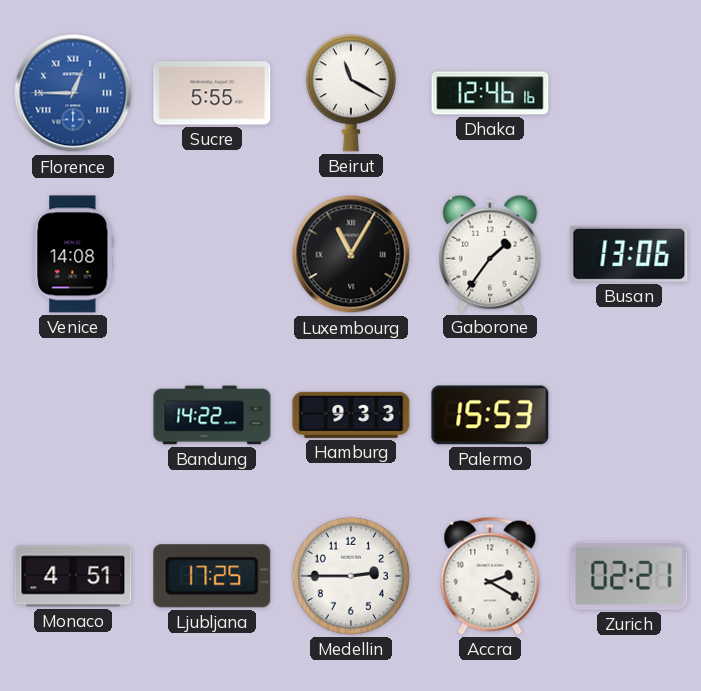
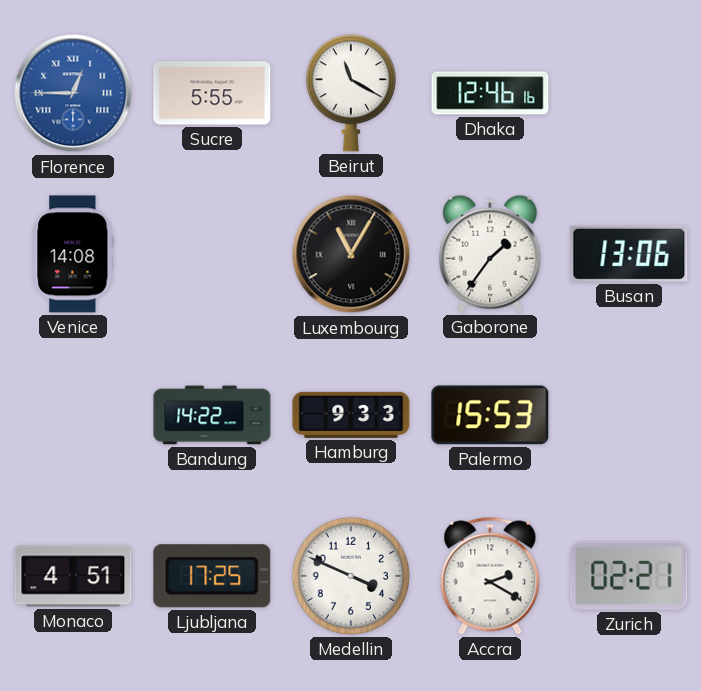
Medellin: 2:45 -> 3:49
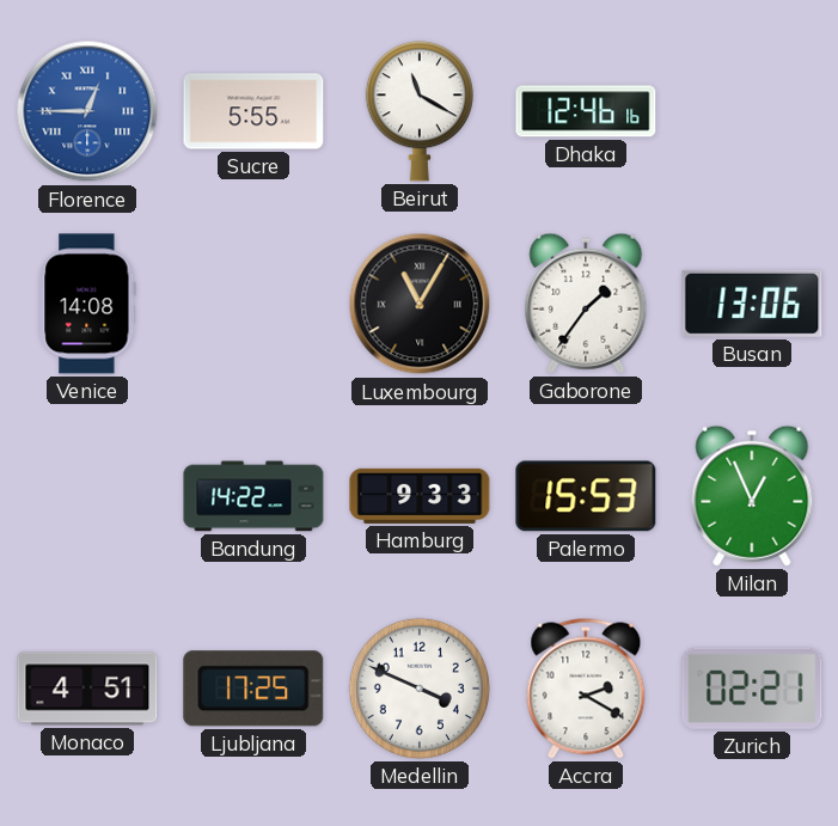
Milan: none -> 12:56
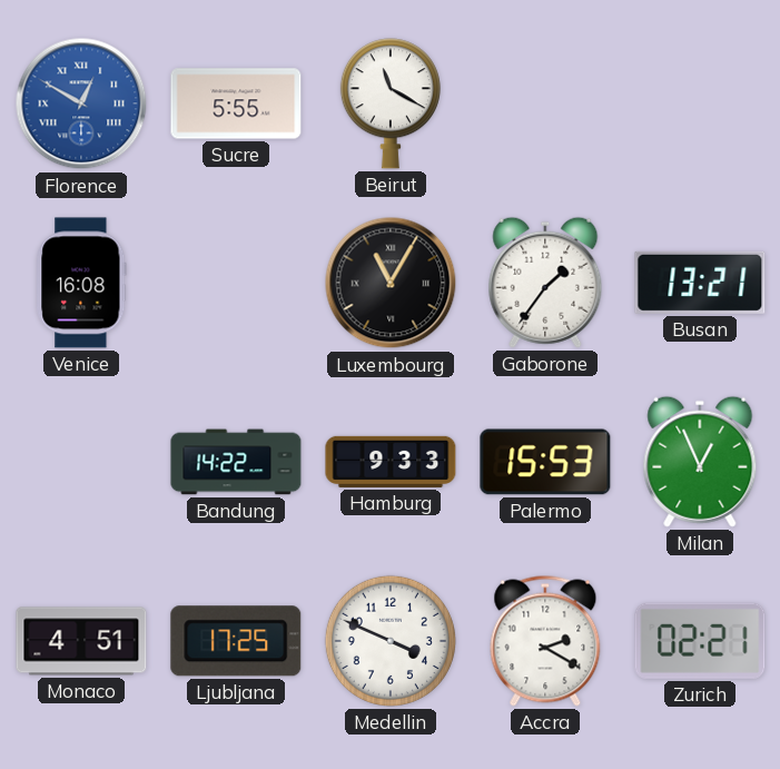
Florence: 12:45 -> 12:50
Dhaka: 12:46 -> none
Venice: 14:08 -> 16:08
Busan: 13:06 -> 13:21
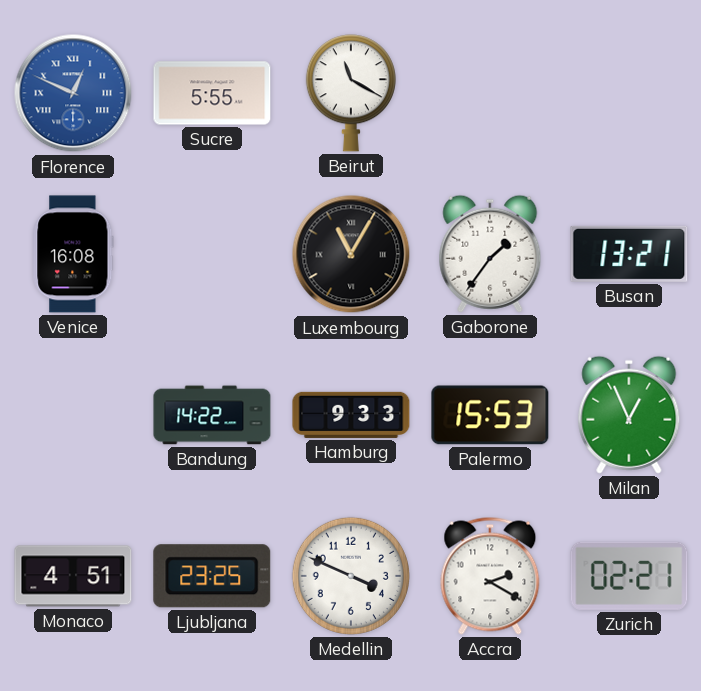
Florence: 12:50 -> 12:49
Ljubljana: 17:25 -> 23:25
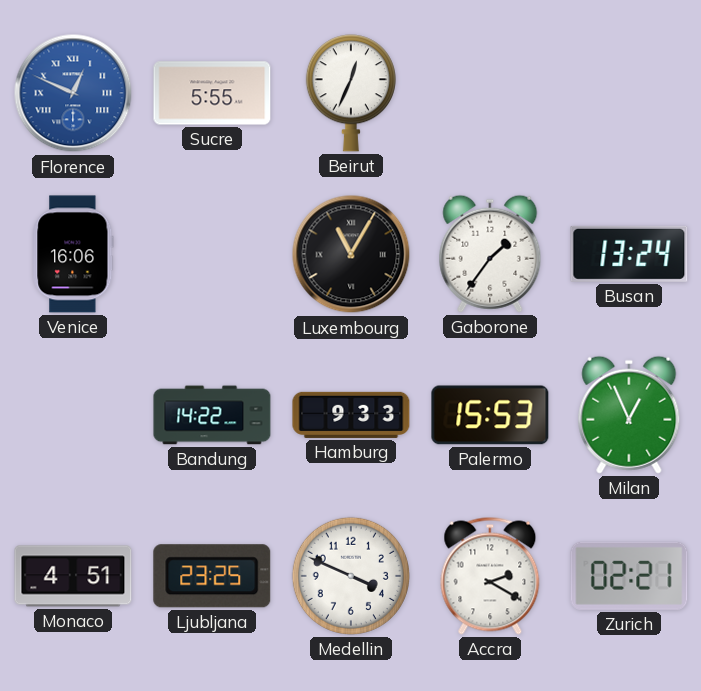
Beirut: 11:20 -> 12:34
Venice: 16:08 -> 16:06
Busan: 13:21 -> 13:24
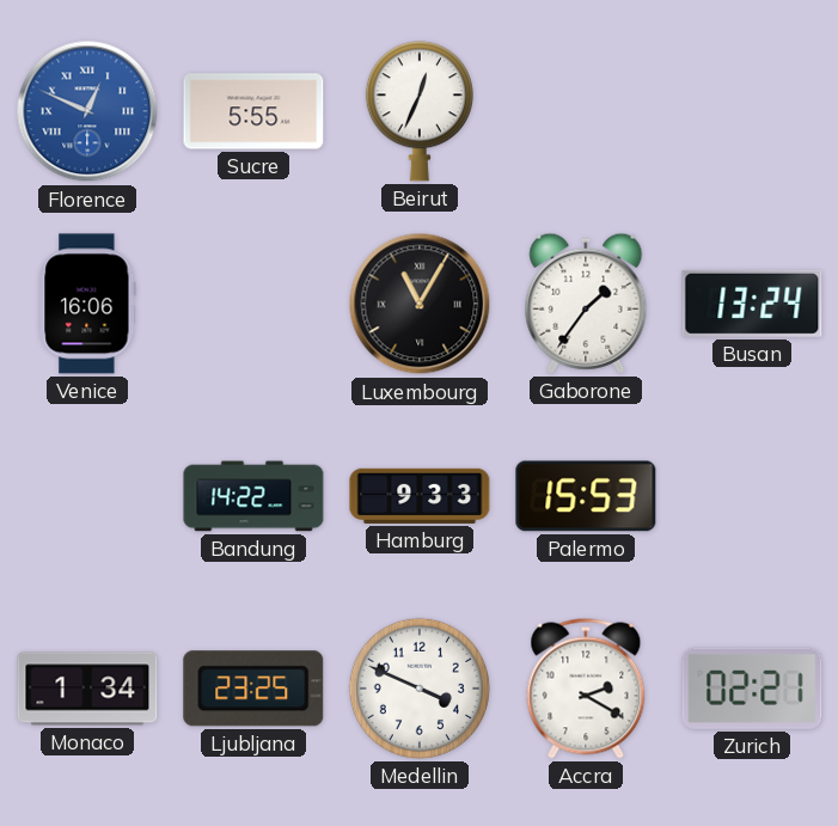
Milan: 12:56 -> none
Monaco: 4:51 -> 1:34
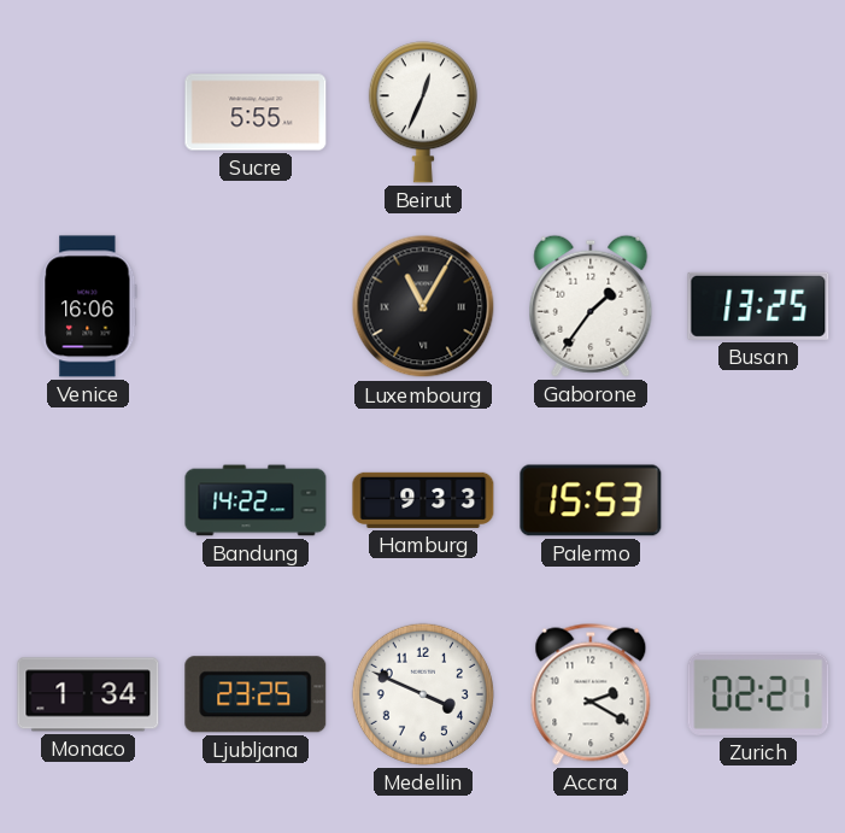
Florence: 12:49 -> none
Busan: 13:24 -> 13:25
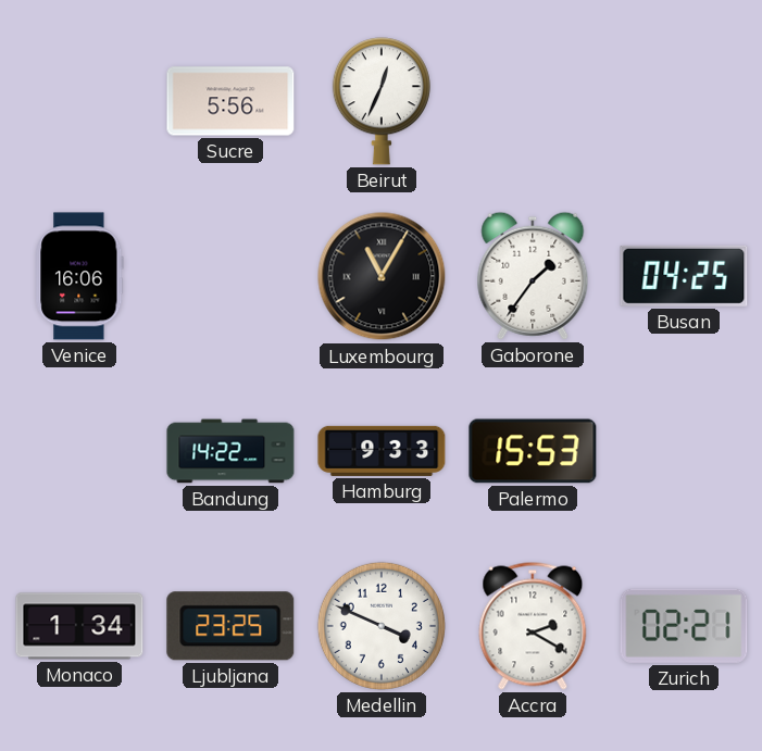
Sucre: 5:55 -> 5:56
Busan: 13:25 -> 04:25
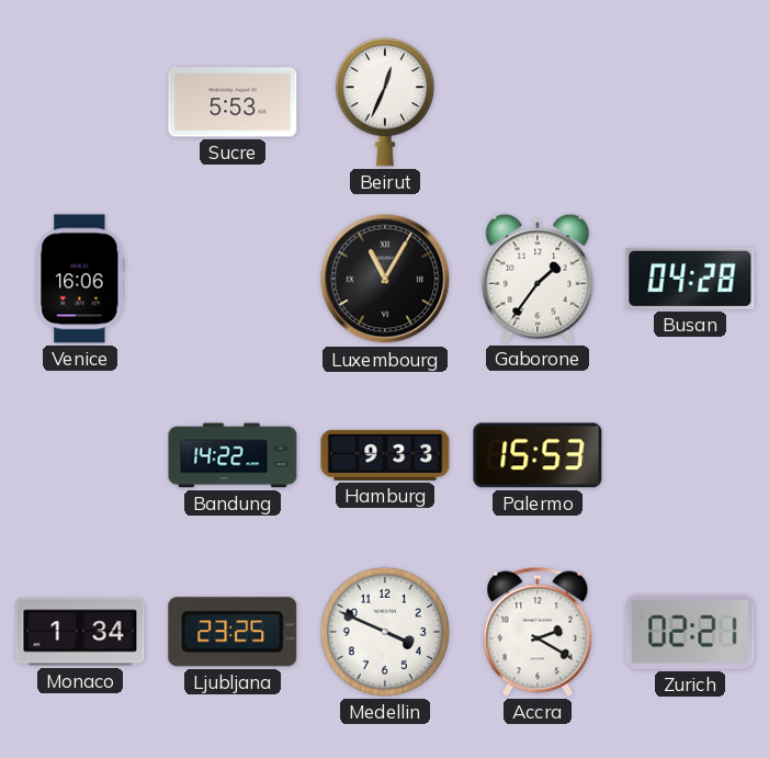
Sucre: 5:56 -> 5:53
Busan: 04:25 -> 04:28
